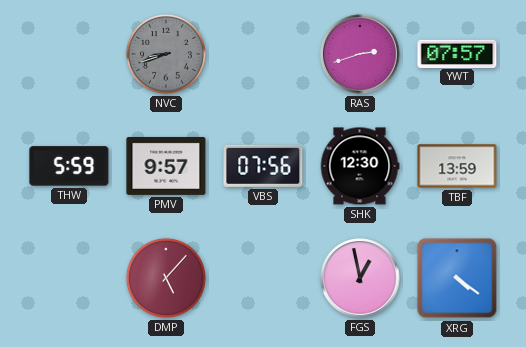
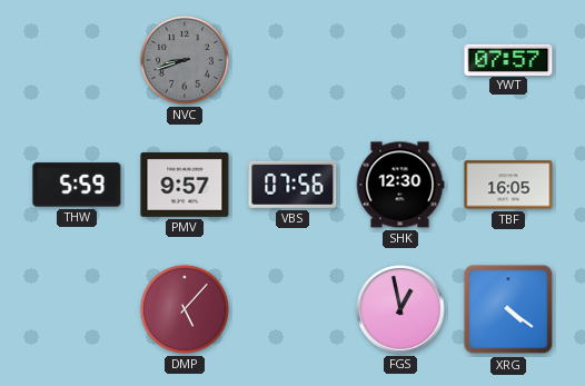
RAS: 2:42 -> none
TBF: 13:59 -> 16:05
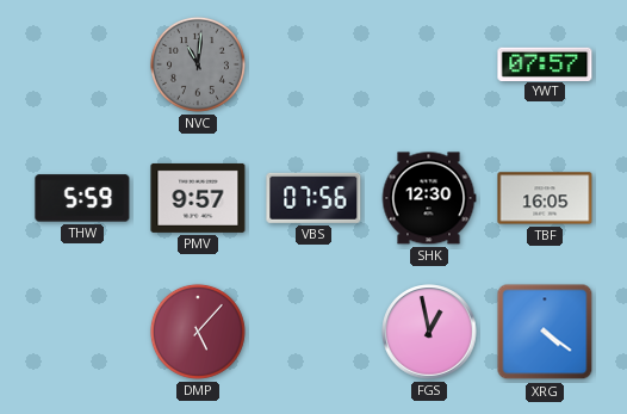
NVC: 8:42 -> 11:01
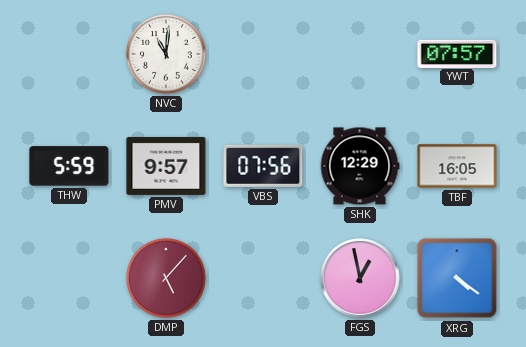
NVC dial: grey -> white
SHK: 12:30 -> 12:29
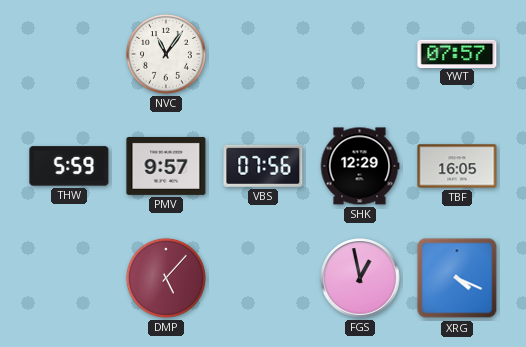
NVC: 11:01 -> 11:06
XRG: 4:21 -> 4:19
